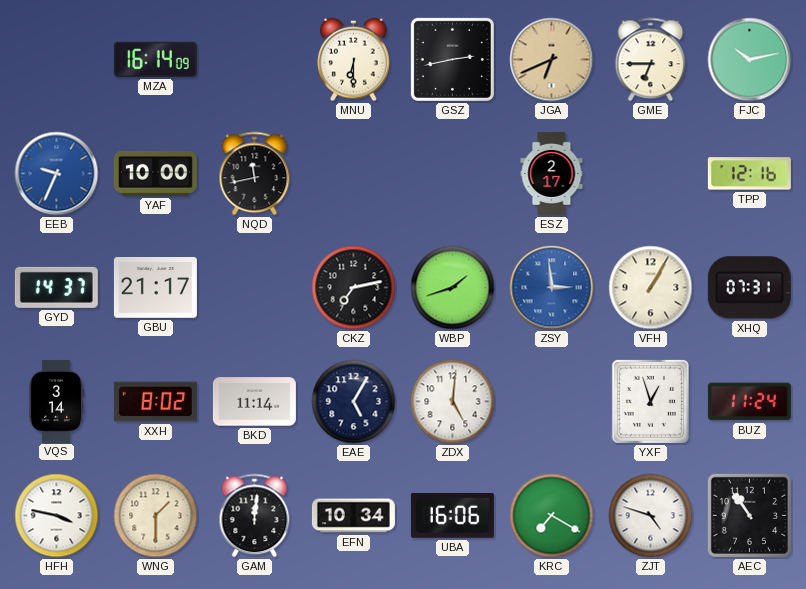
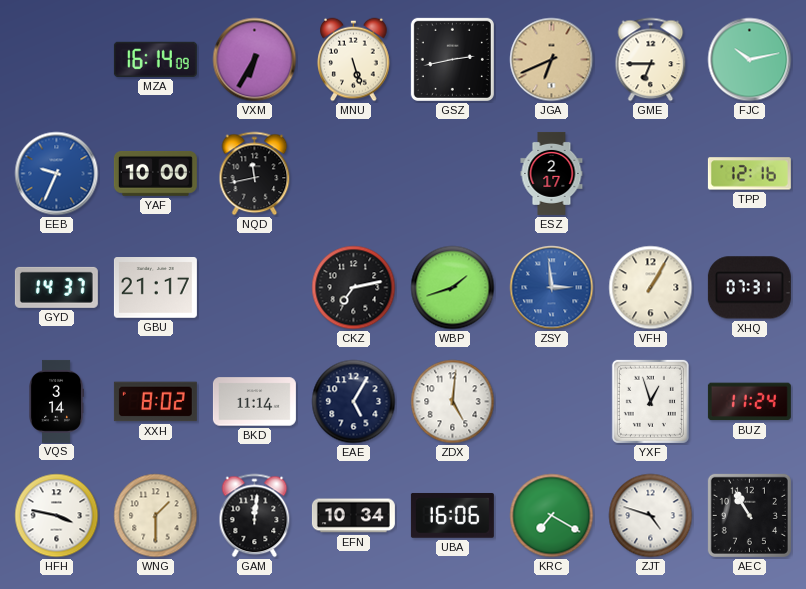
VXM: none -> 6:35
MNU: 6:30 -> 5:27
AEC: 10:54 -> 10:55
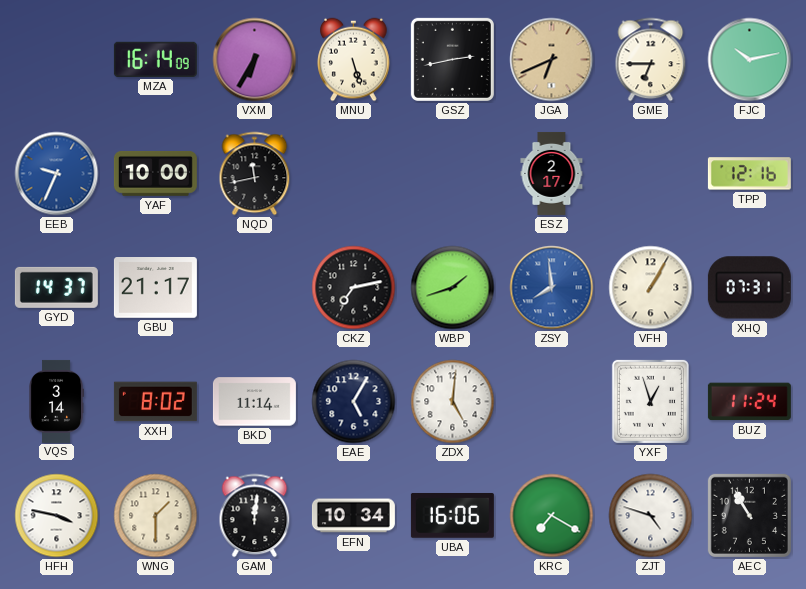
ZSY: 2:59 -> 7:59
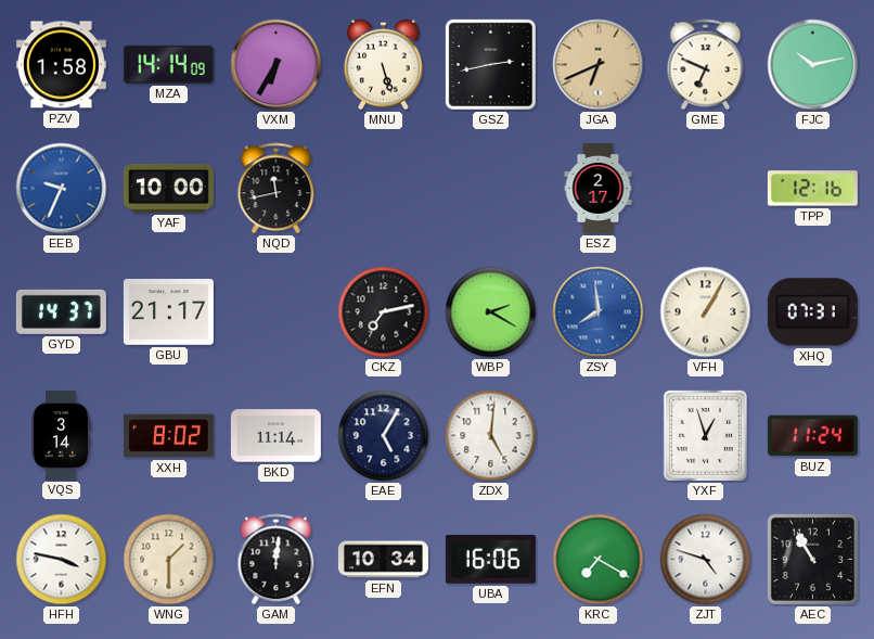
PZV: none -> 1:58
MZA: 16:14 -> 14:14
GME: 6:45 -> 6:49
WBP: 1:42 -> 2:20
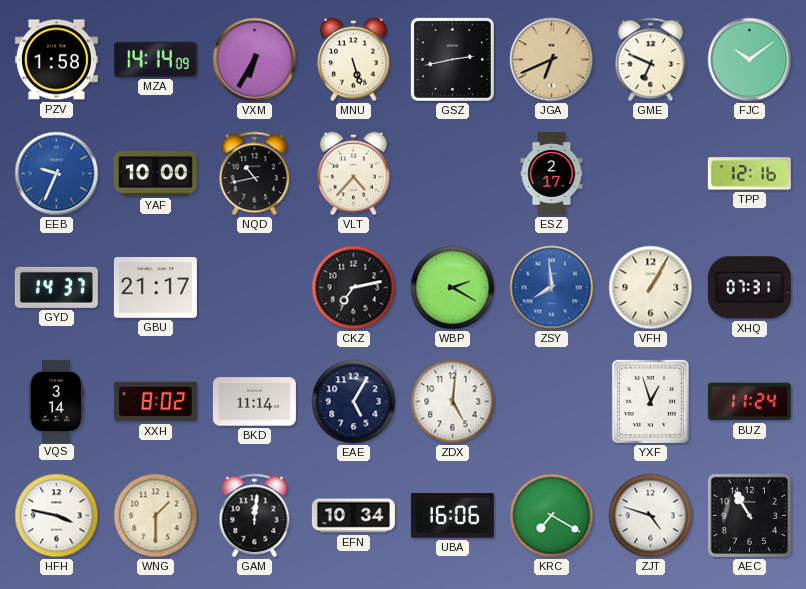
FJC: 10:13 -> 10:09
NQD: 11:43 -> 10:43
VLT: none -> 4:37
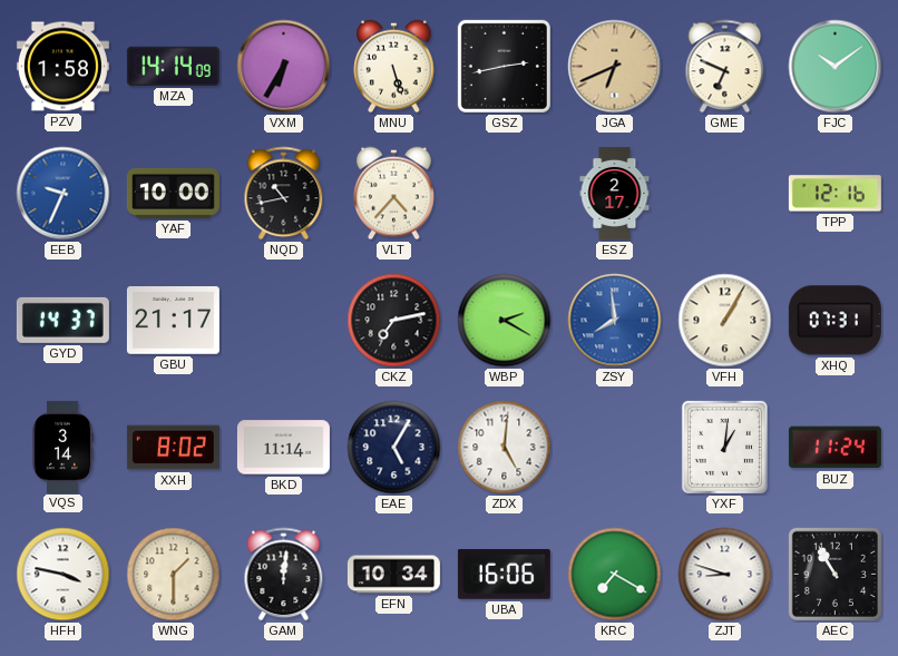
YXF: 12:57 -> 1:01
ZJT: 4:48 -> 8:48
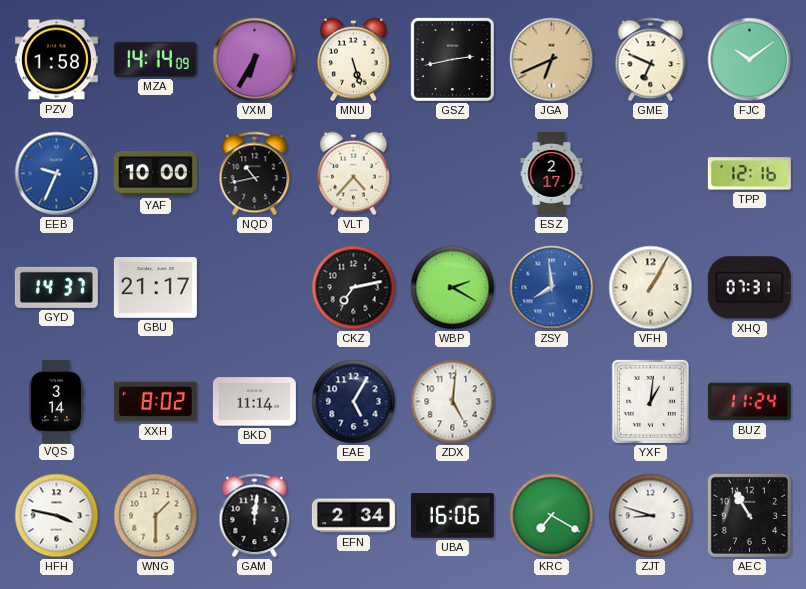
EFN: 10:34 -> 2:34
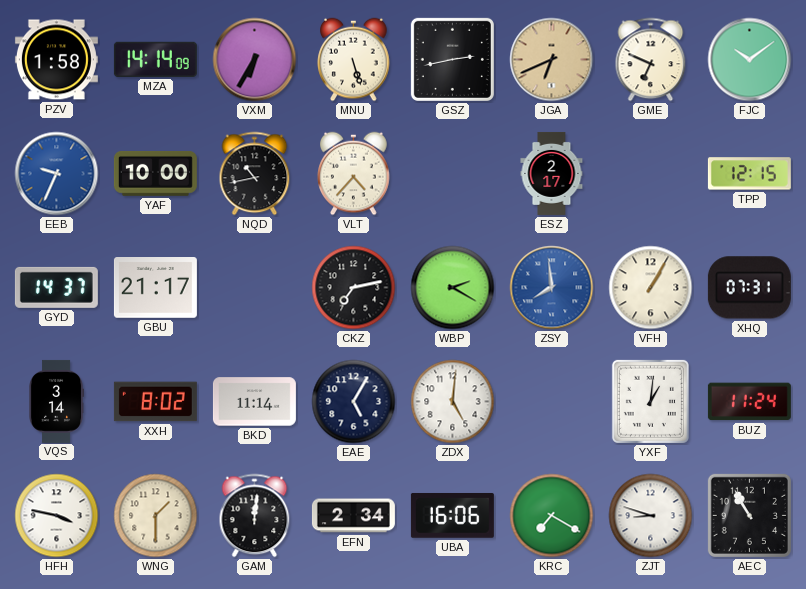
TPP: 12:16 -> 12:15
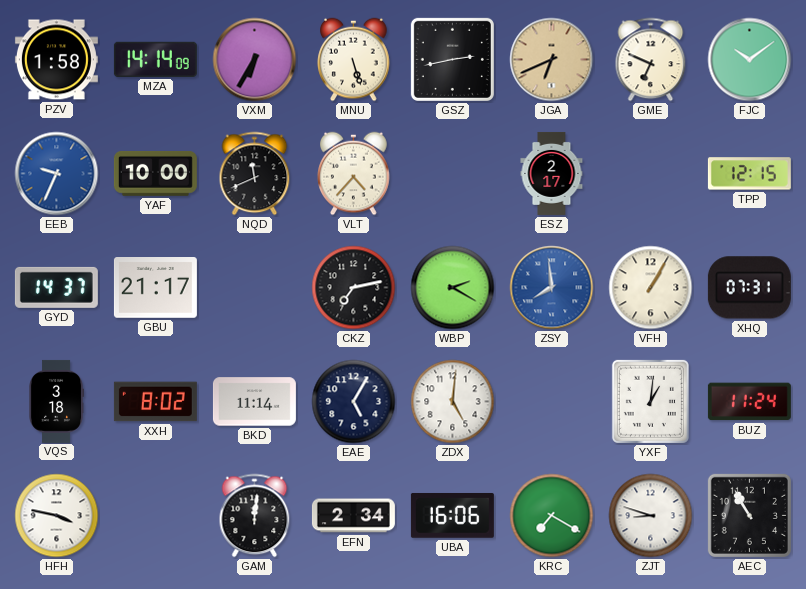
NQD: 10:43 -> 11:41
VQS: 3:14 -> 3:18
WNG: 1:30 -> none
